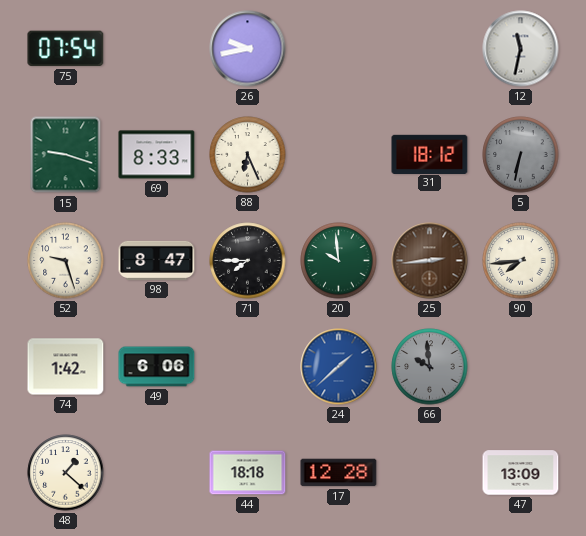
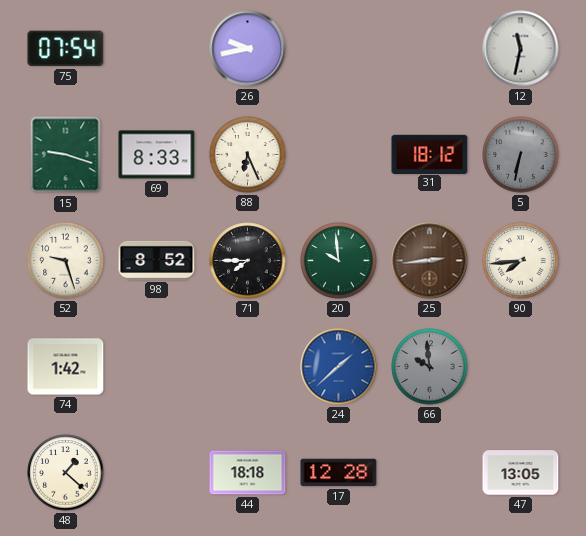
98: 8:47 -> 8:52
49: 6:06 -> none
47: 13:09 -> 13:05
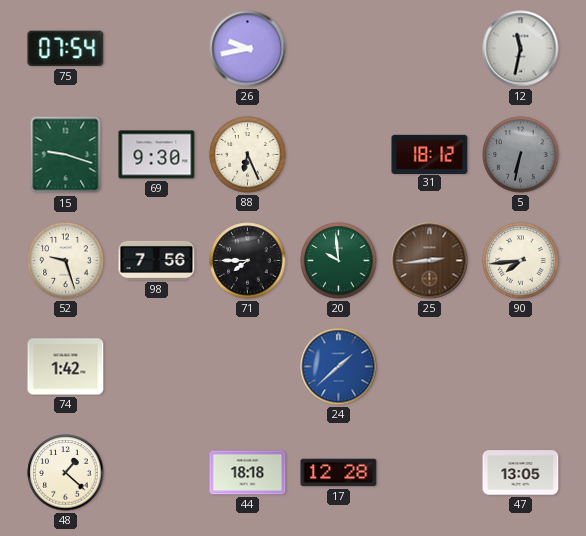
69: 8:33 -> 9:30
98: 8:52 -> 7:56
66: 9:59 -> none
